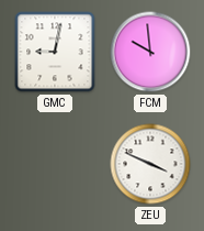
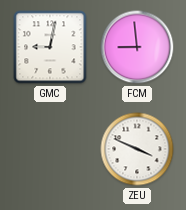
FCM: 9:59 -> 8:59
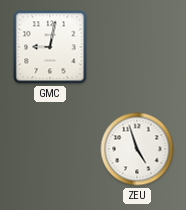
FCM: 8:59 -> none
ZEU: 3:49 -> 4:57
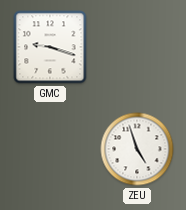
GMC: 9:02 -> 9:18
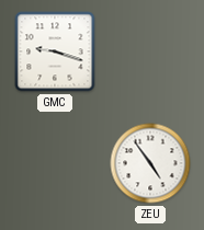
ZEU: 4:57 -> 4:54
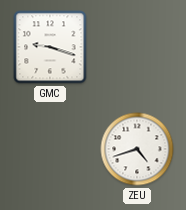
ZEU: 4:54 -> 4:42
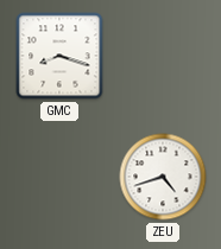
GMC: 9:18 -> 8:18
